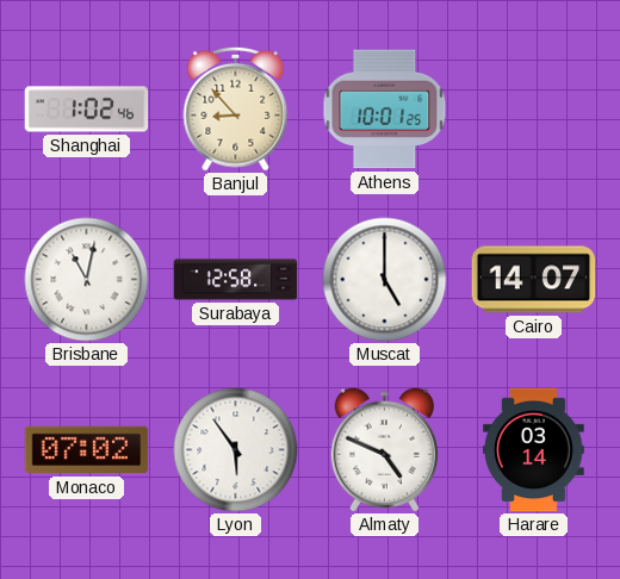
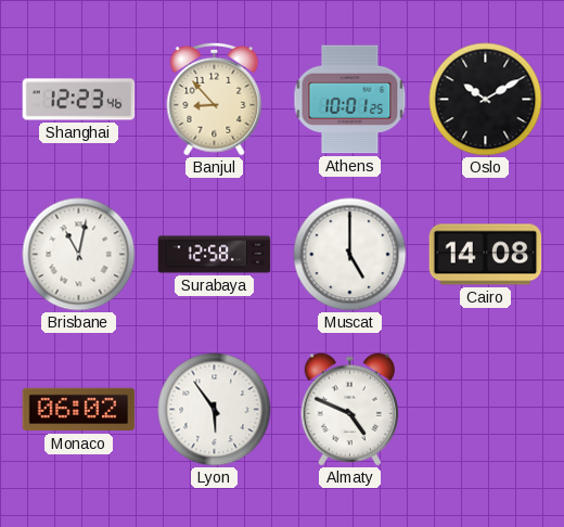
Shanghai: 1:02 -> 12:23
Oslo: none -> 10:10
Cairo: 14:07 -> 14:08
Monaco: 07:02 -> 06:02
Harare: 03:14 -> none
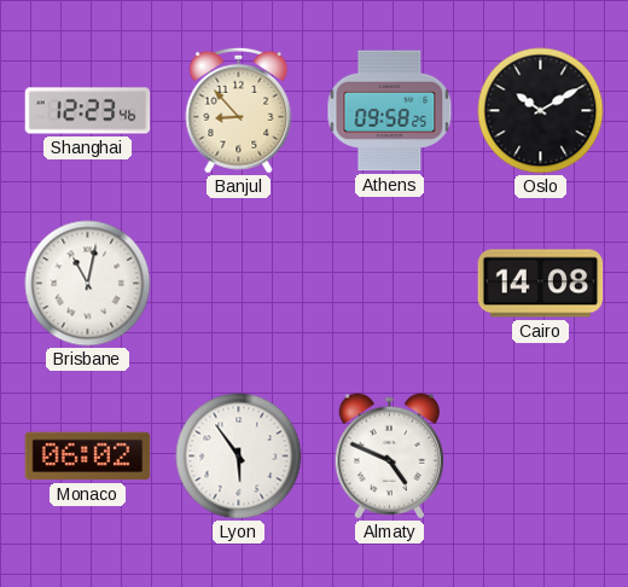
Athens: 10:01 -> 09:58
Surabaya: 12:58 -> none
Muscat: 5:00 -> none
